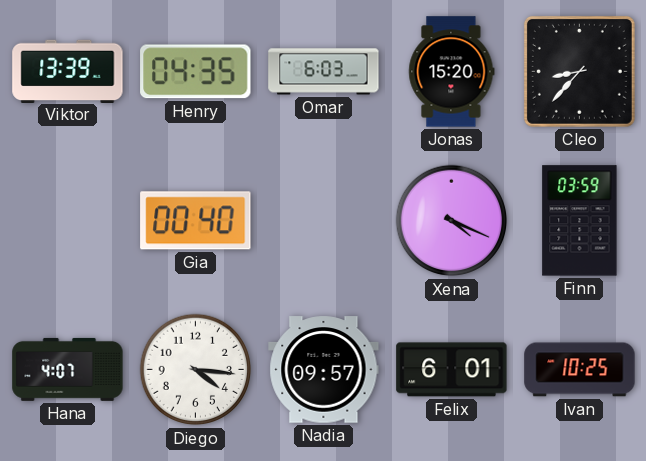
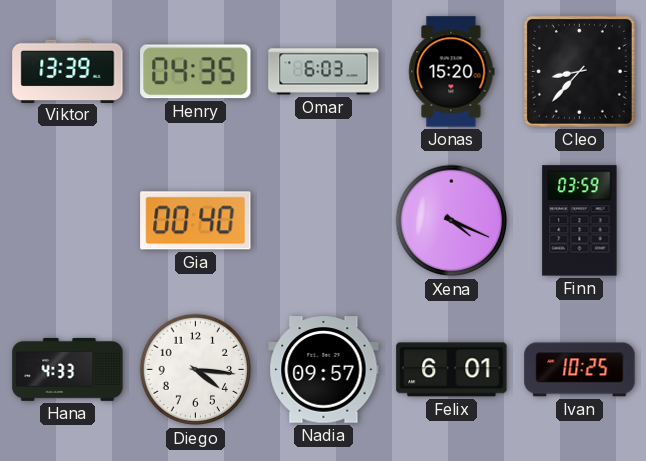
Hana: 4:07 -> 4:33
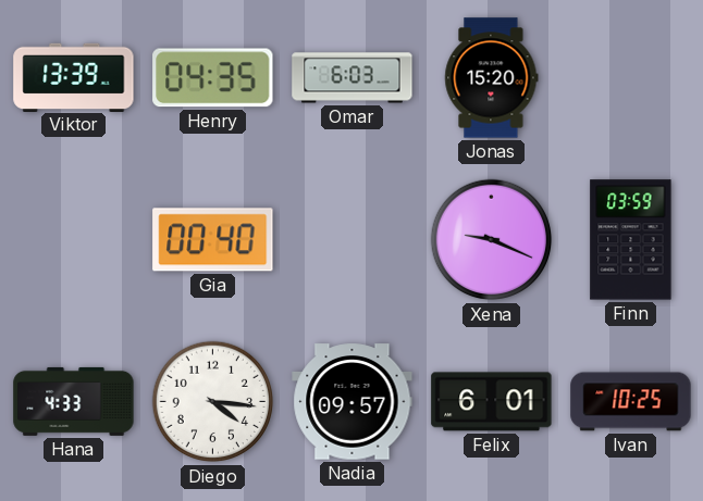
Cleo: 8:37 -> none
Xena: 4:19 -> 9:19
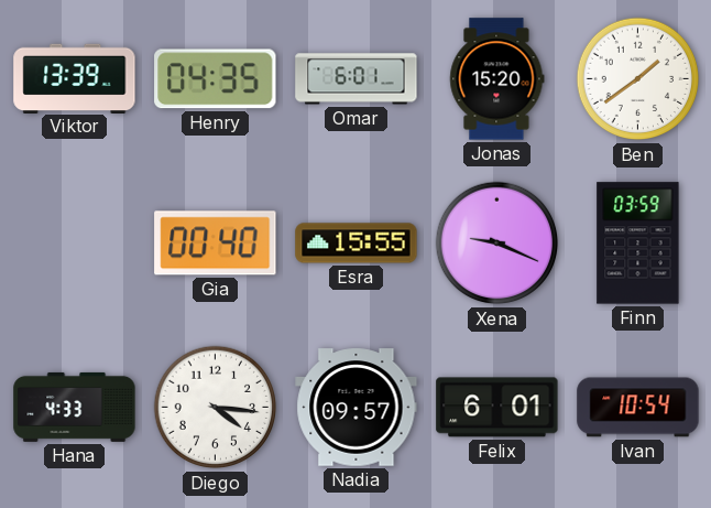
Omar: 6:03 -> 6:01
Ben: none -> 1:39
Esra: none -> 15:55
Ivan: 10:25 -> 10:54
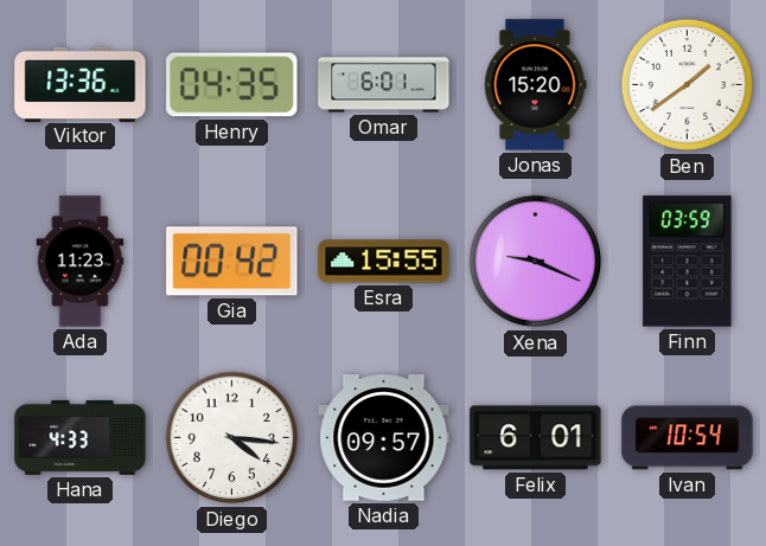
Viktor: 13:39 -> 13:36
Ada: none -> 11:23
Gia: 00:40 -> 00:42
